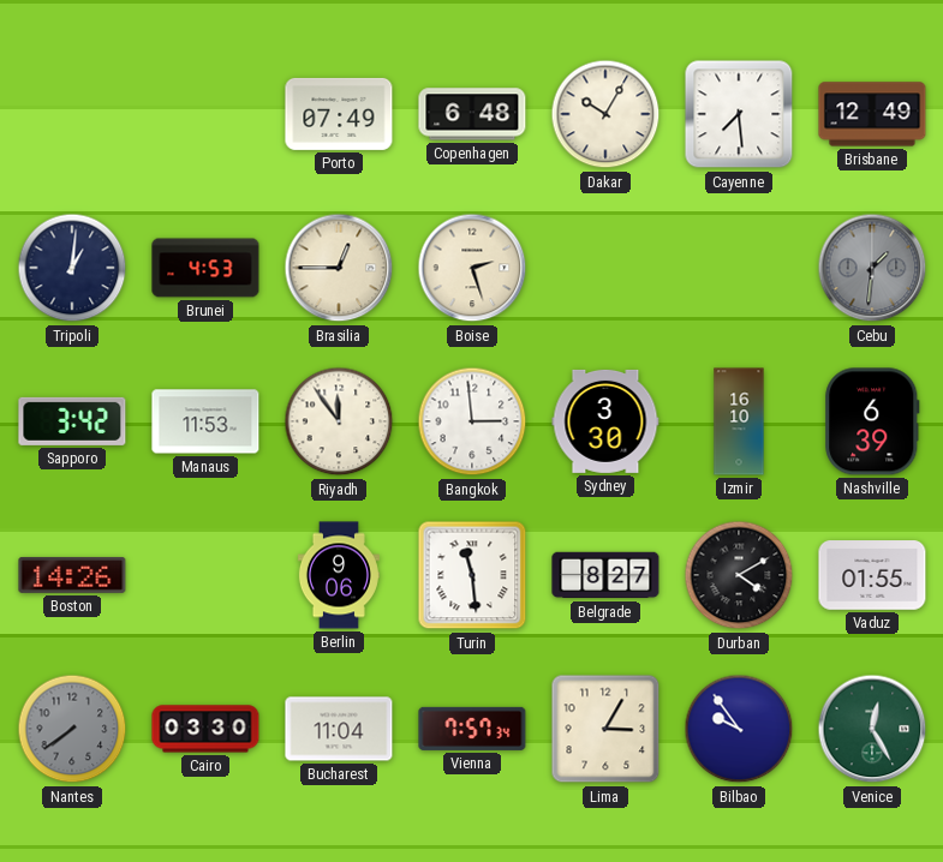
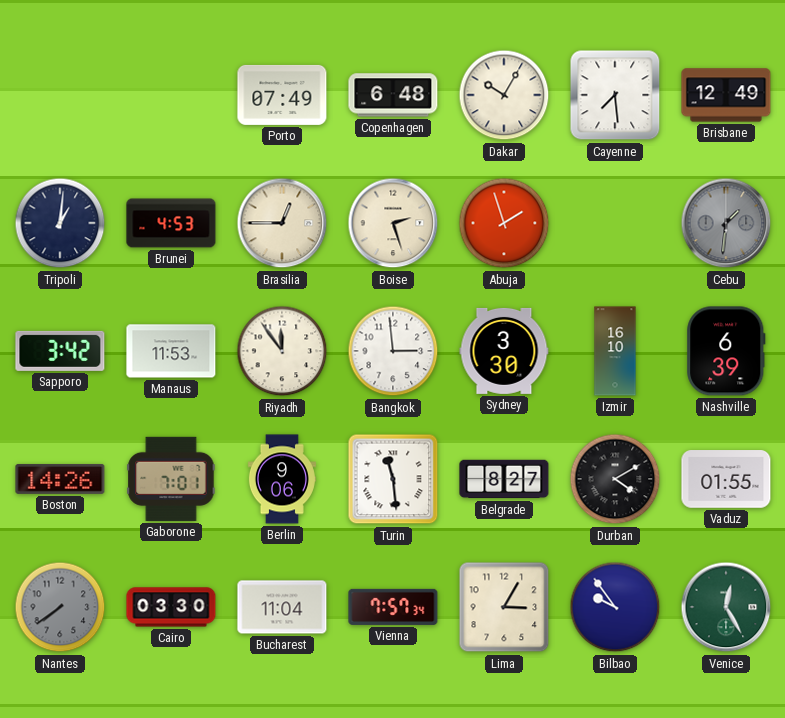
Abuja: none -> 1:57
Gaborone: none -> 7:01
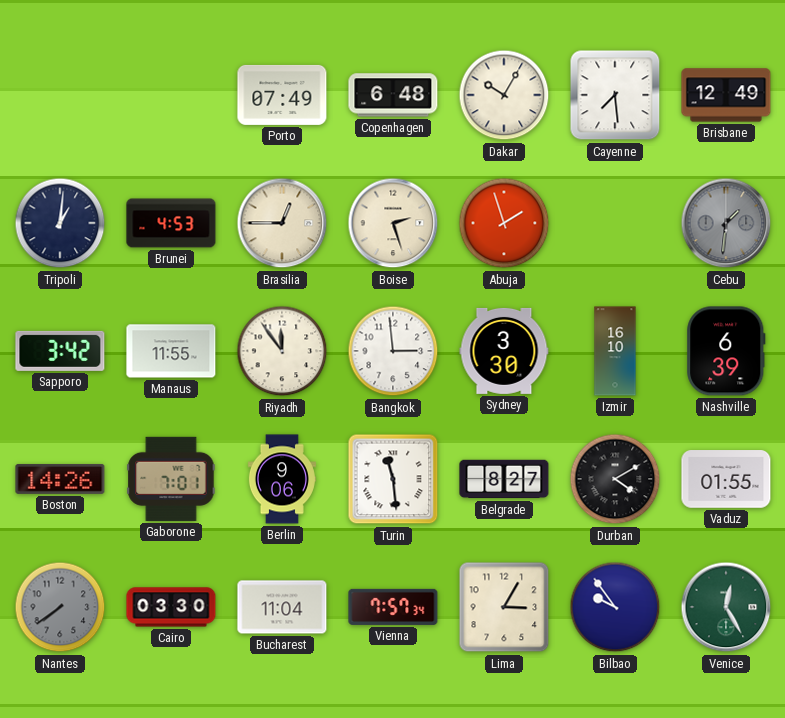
Manaus: 11:53 -> 11:55
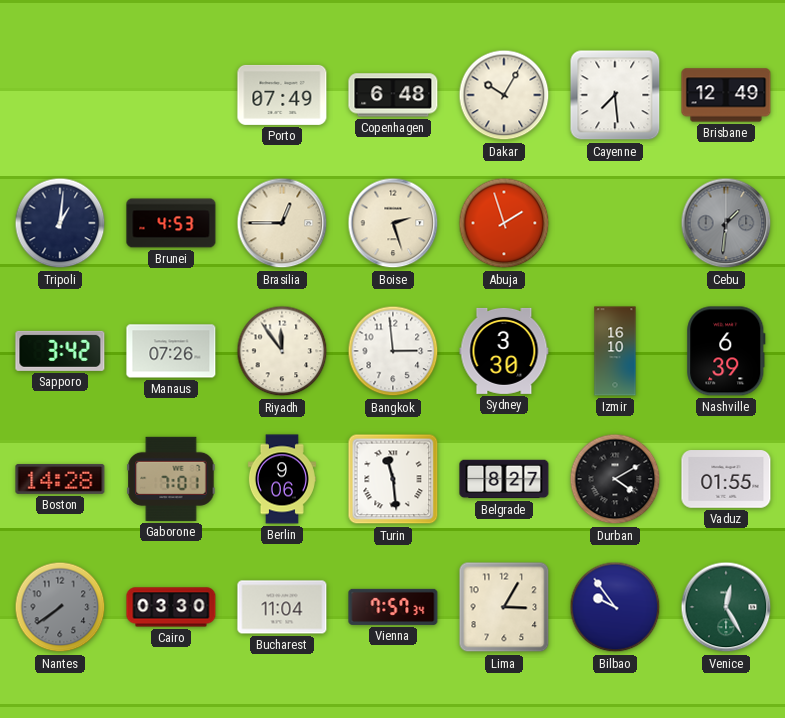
Manaus: 11:55 -> 07:26
Boston: 14:26 -> 14:28
